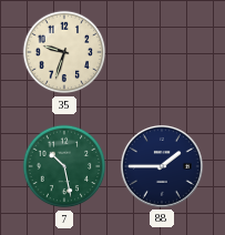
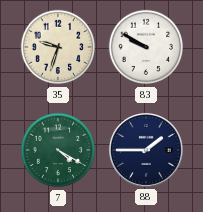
83: none -> 9:50
7: 10:28 -> 4:20
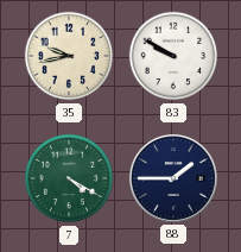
35: 9:33 -> 9:43
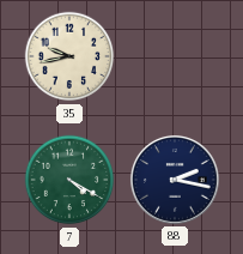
83: 9:50 -> none
88: 1:45 -> 2:17
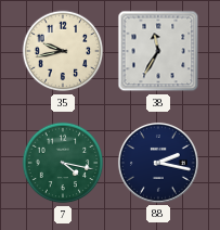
38: none -> 11:35
7: 4:20 -> 4:17
